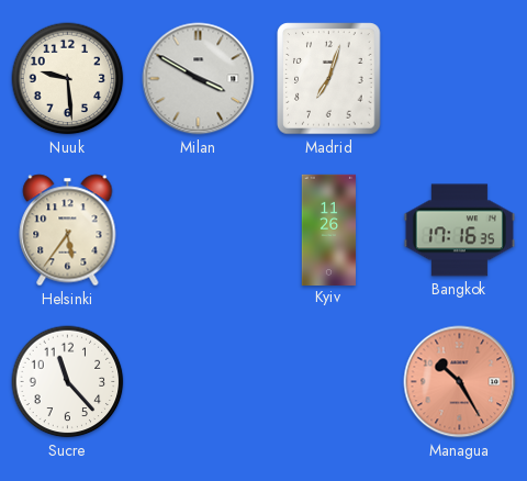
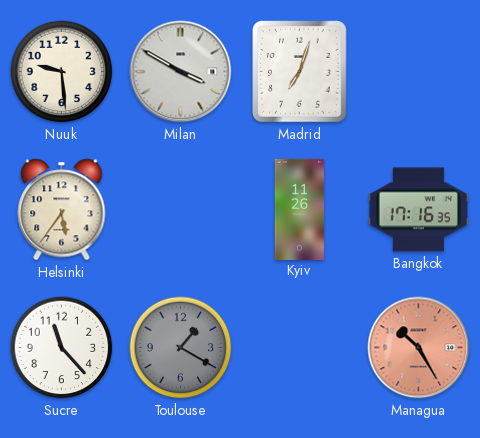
Toulouse: none -> 1:20
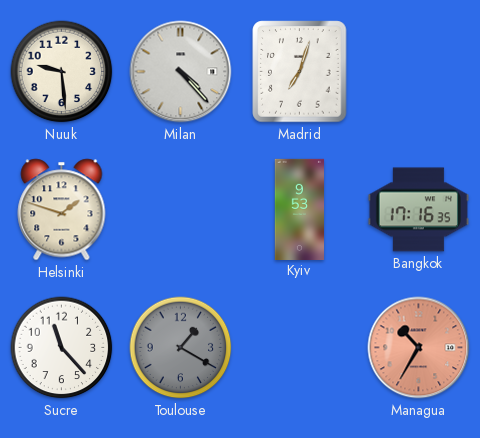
Milan: 3:50 -> 4:23
Helsinki: 5:36 -> 1:48
Kyiv: 11:26 -> 9:53
Managua: 10:25 -> 10:35
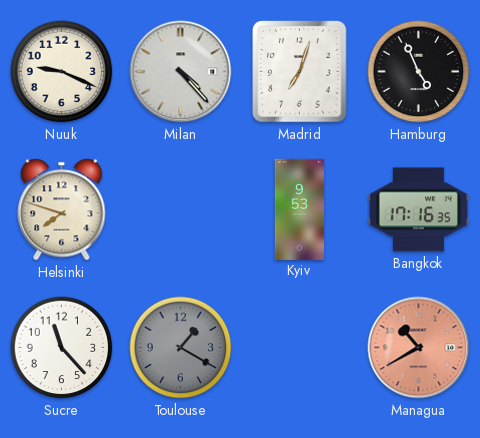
Nuuk: 9:29 -> 9:19
Hamburg: none -> 4:56
Helsinki: 1:48 -> 7:48
Managua: 10:35 -> 10:40
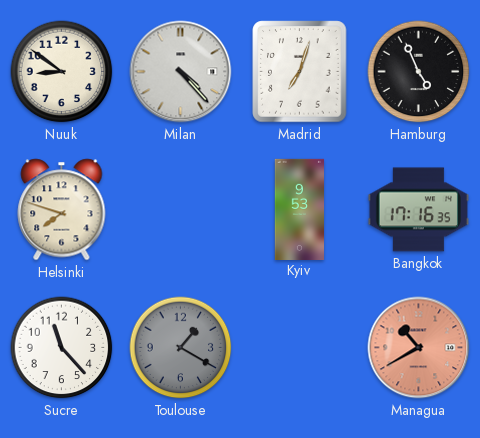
Nuuk: 9:19 -> 8:51
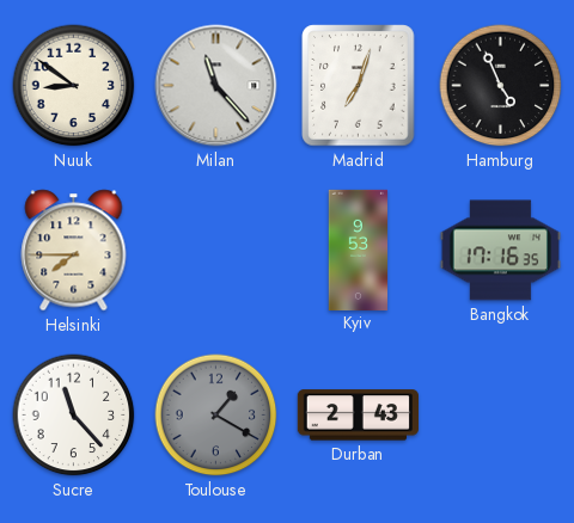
Milan: 4:23 -> 11:23
Helsinki: 7:48 -> 7:45
Durban: none -> 2:43
Managua: 10:40 -> none
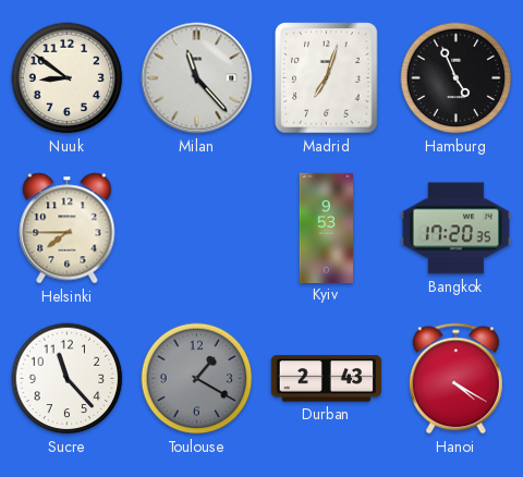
Bangkok: 17:16 -> 17:20
Hanoi: none -> 4:20
